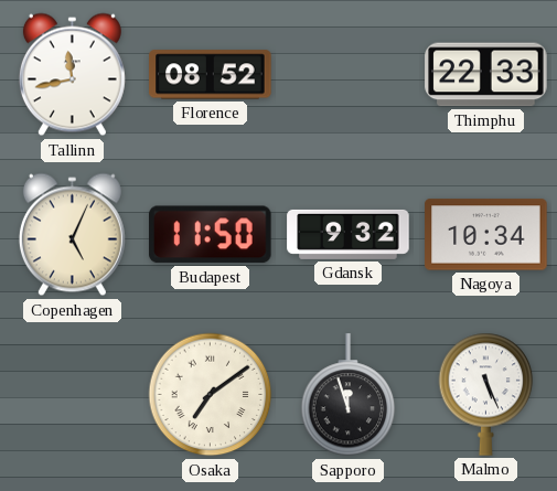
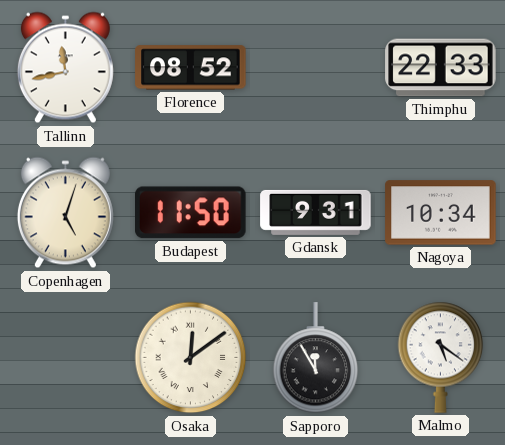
Copenhagen: 5:04 -> 5:03
Gdansk: 9:32 -> 9:31
Osaka: 7:09 -> 12:09
Sapporo: 11:57 -> 11:55
Malmo: 5:26 -> 5:21
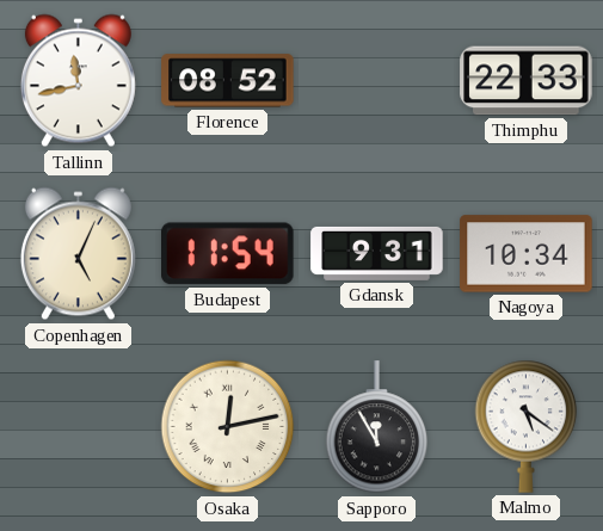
Copenhagen: 5:03 -> 5:04
Budapest: 11:50 -> 11:54
Osaka: 12:09 -> 12:13
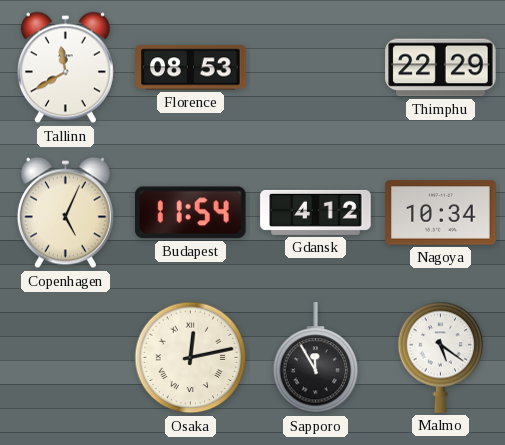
Tallinn: 11:43 -> 11:40
Florence: 08:52 -> 08:53
Thimphu: 22:33 -> 22:29
Gdansk: 9:31 -> 4:12
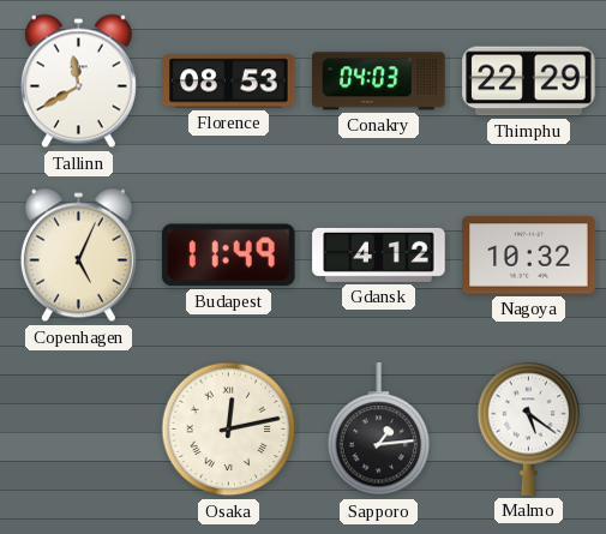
Conakry: none -> 04:03
Budapest: 11:54 -> 11:49
Nagoya: 10:34 -> 10:32
Sapporo: 11:55 -> 1:14
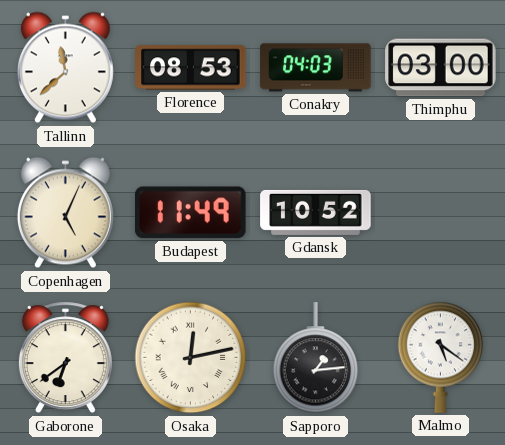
Tallinn: 11:40 -> 11:38
Thimphu: 22:29 -> 03:00
Gdansk: 4:12 -> 10:52
Nagoya: 10:32 -> none
Gaborone: none -> 6:39
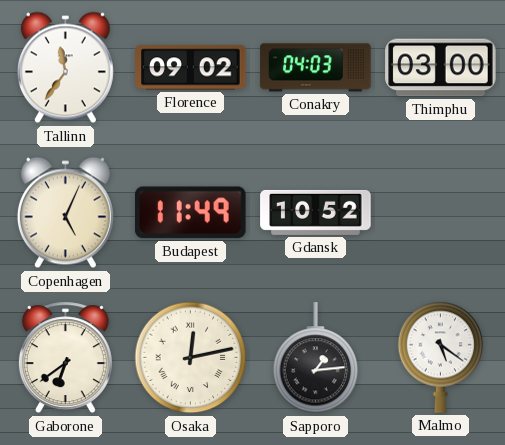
Tallinn: 11:38 -> 11:36
Florence: 08:53 -> 09:02
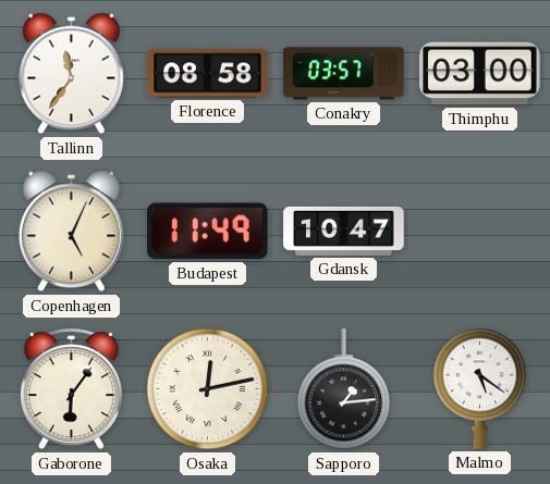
Florence: 09:02 -> 08:58
Conakry: 04:03 -> 03:57
Gdansk: 10:52 -> 10:47
Gaborone: 6:39 -> 6:06
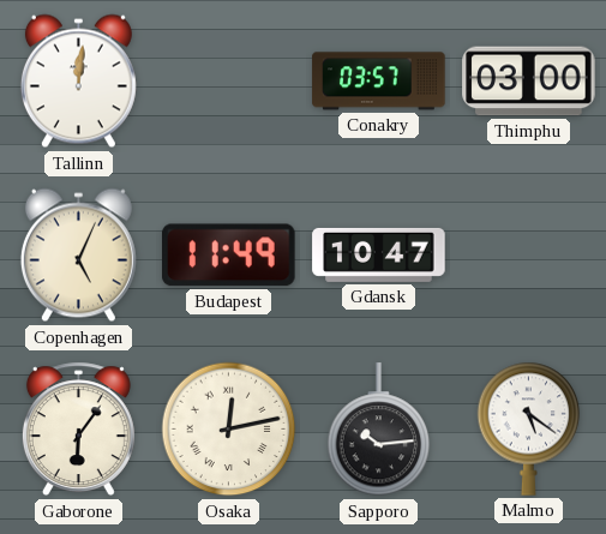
Tallinn: 11:36 -> 12:01
Florence: 08:58 -> none
Sapporo: 1:14 -> 10:14
